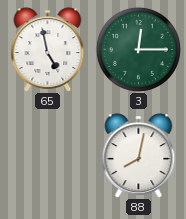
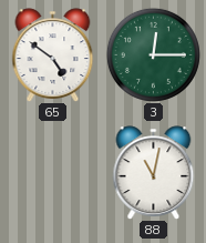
65: 4:58 -> 4:51
88: 8:02 -> 11:02
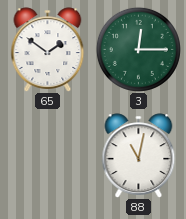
65: 4:51 -> 1:51
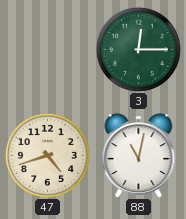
65: 1:51 -> none
47: none -> 4:42
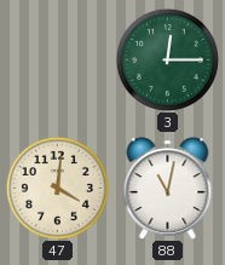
47: 4:42 -> 4:01
